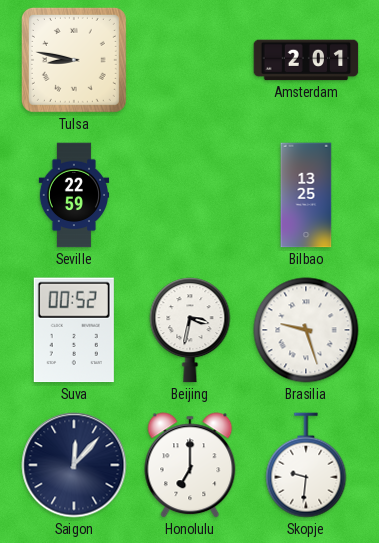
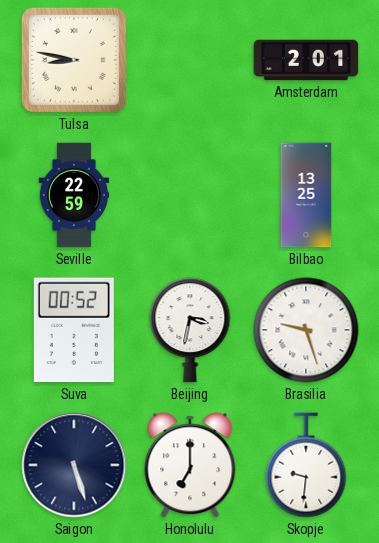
Saigon: 12:07 -> 5:27
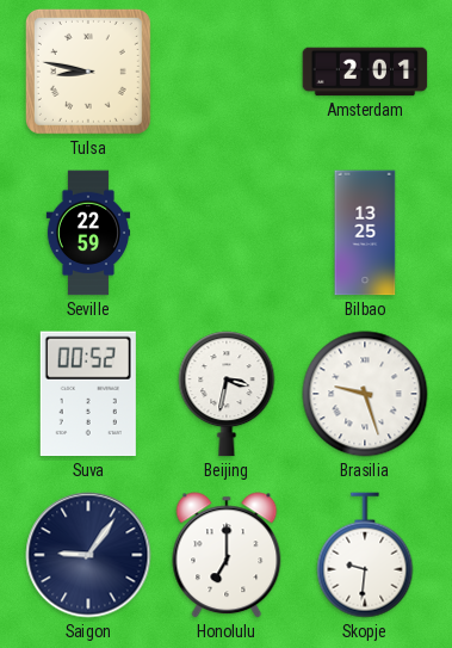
Saigon: 5:27 -> 9:06
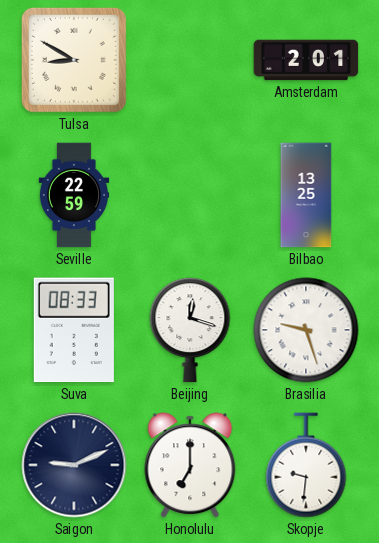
Tulsa: 8:47 -> 8:50
Suva: 00:52 -> 08:33
Beijing: 3:32 -> 12:18
Saigon: 9:06 -> 9:11
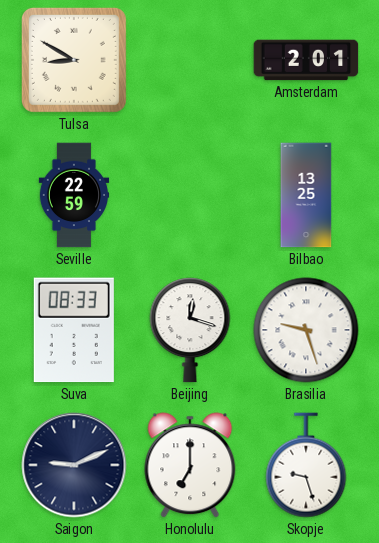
Skopje: 9:31 -> 9:27
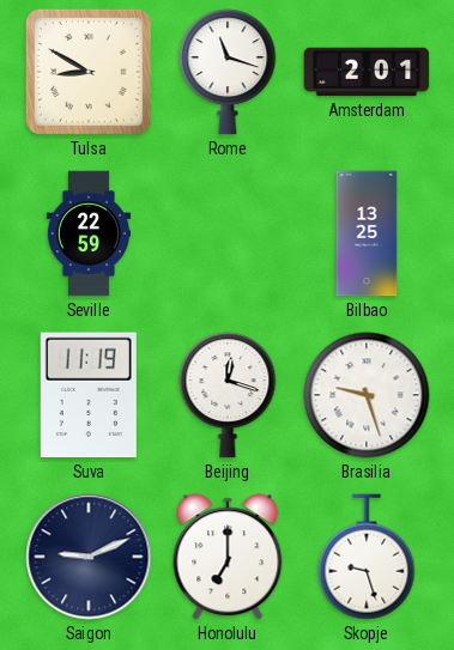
Rome: none -> 11:18
Suva: 08:33 -> 11:19
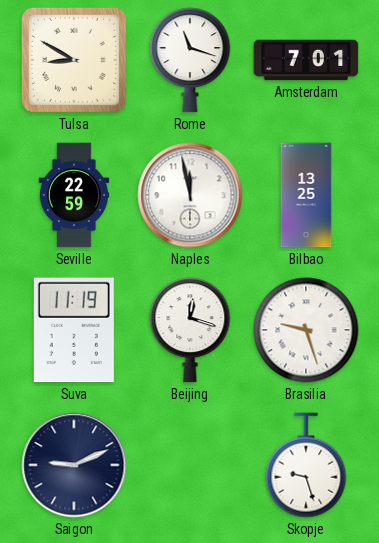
Amsterdam: 2:01 -> 7:01
Naples: none -> 11:58
Honolulu: 7:00 -> none
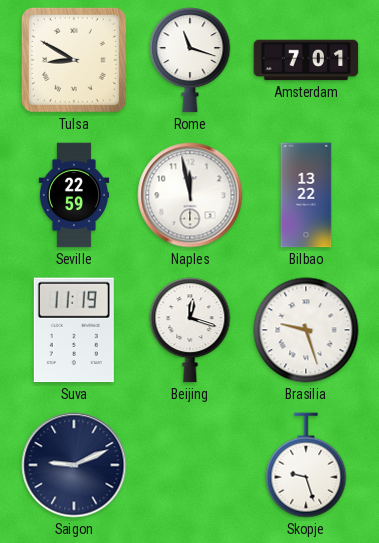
Bilbao: 13:25 -> 13:22
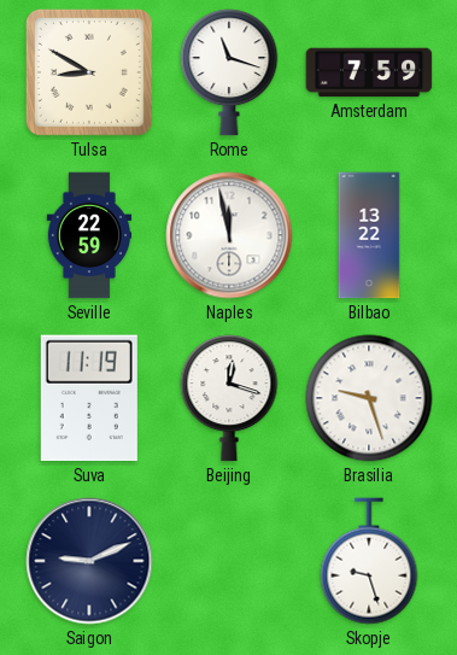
Amsterdam: 7:01 -> 7:59
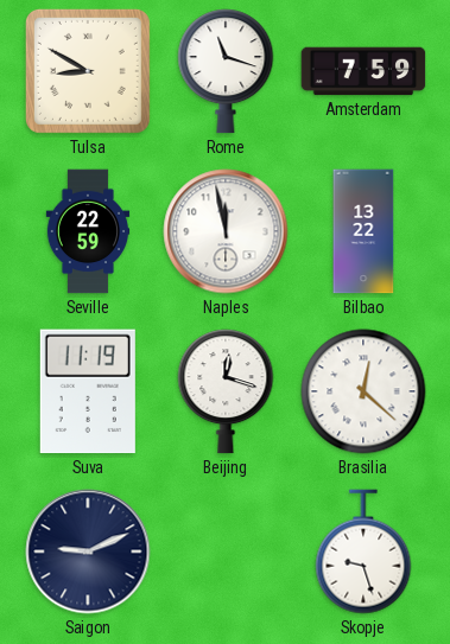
Brasilia: 9:27 -> 12:22
